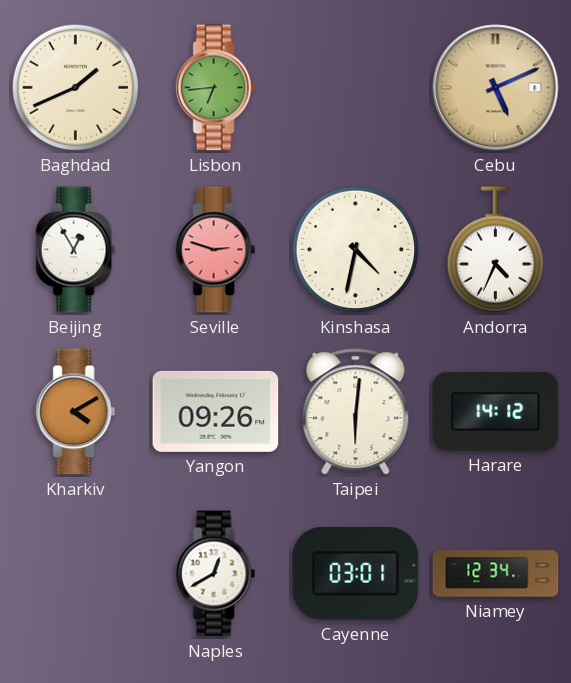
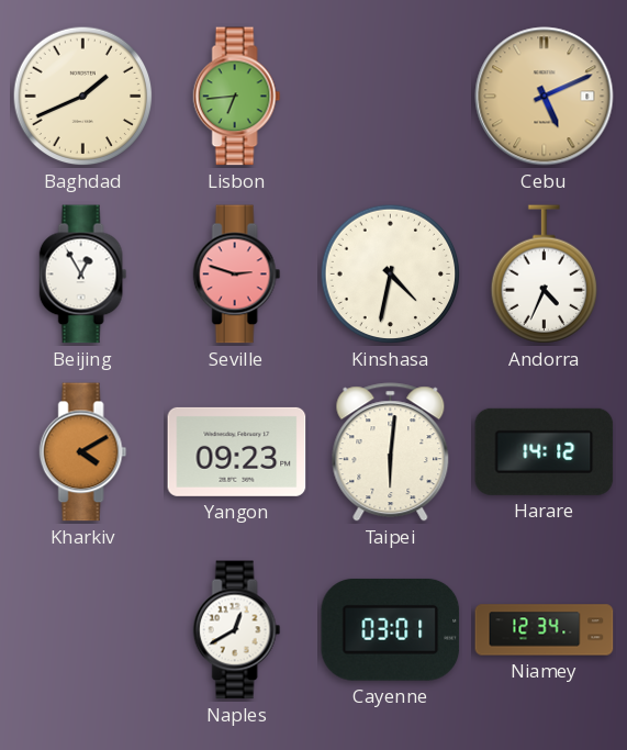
Yangon: 09:26 -> 09:23
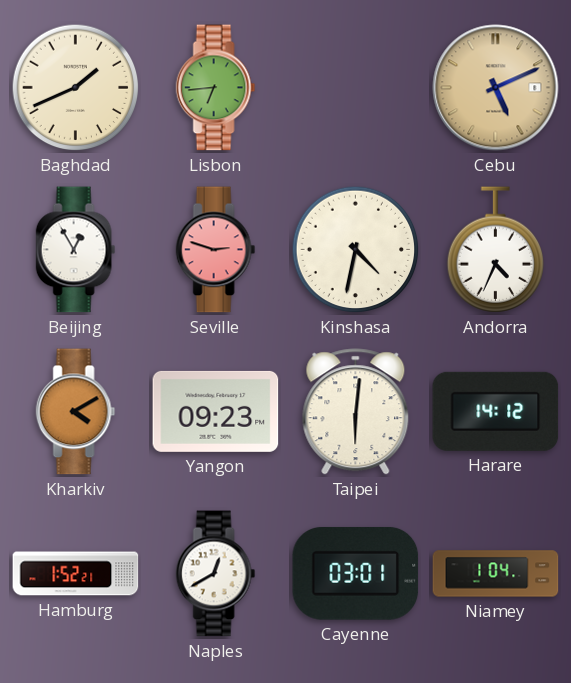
Hamburg: none -> 1:52
Niamey: 12:34 -> 1:04
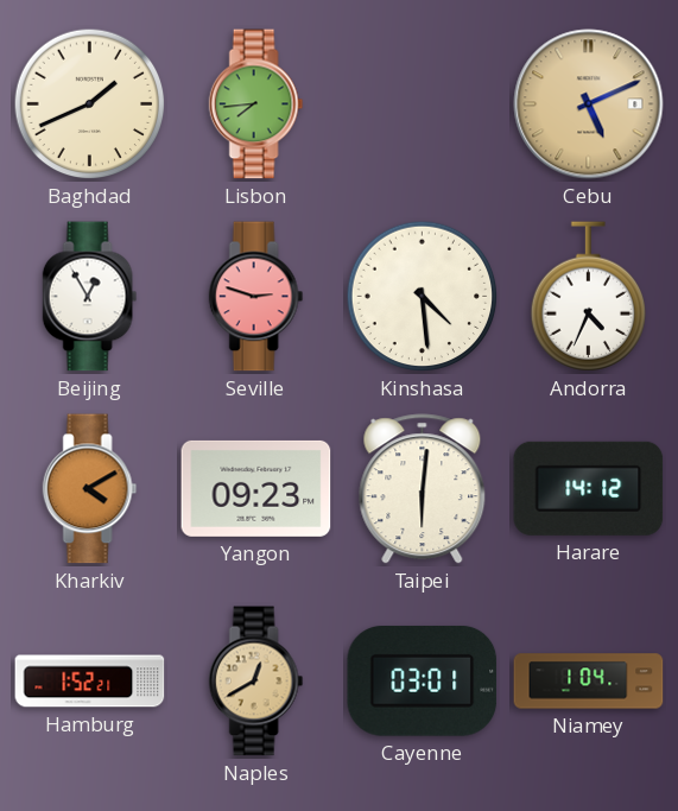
Lisbon: 6:44 -> 7:44
Kinshasa: 4:32 -> 4:29
Naples dial: white -> champagne
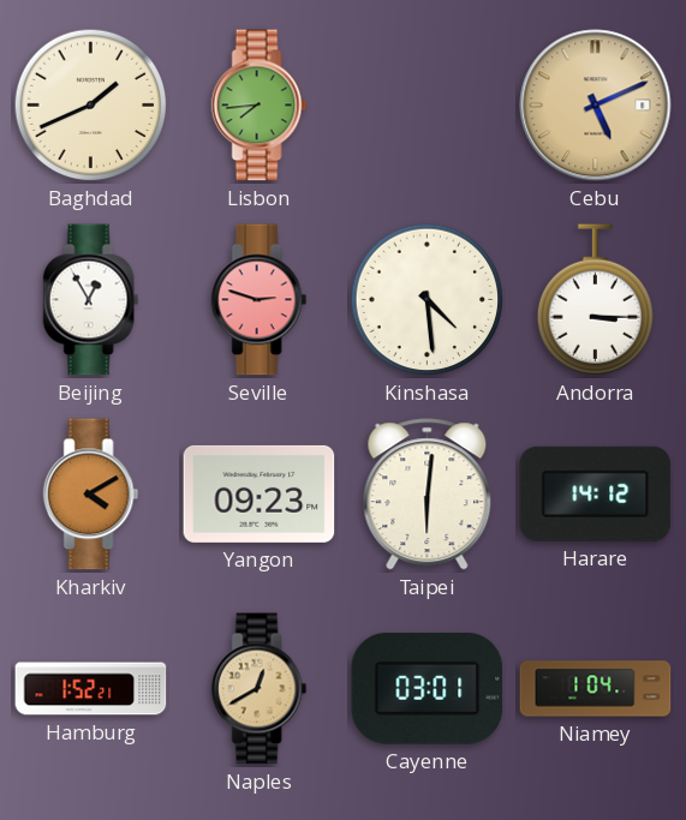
Andorra: 4:34 -> 3:15
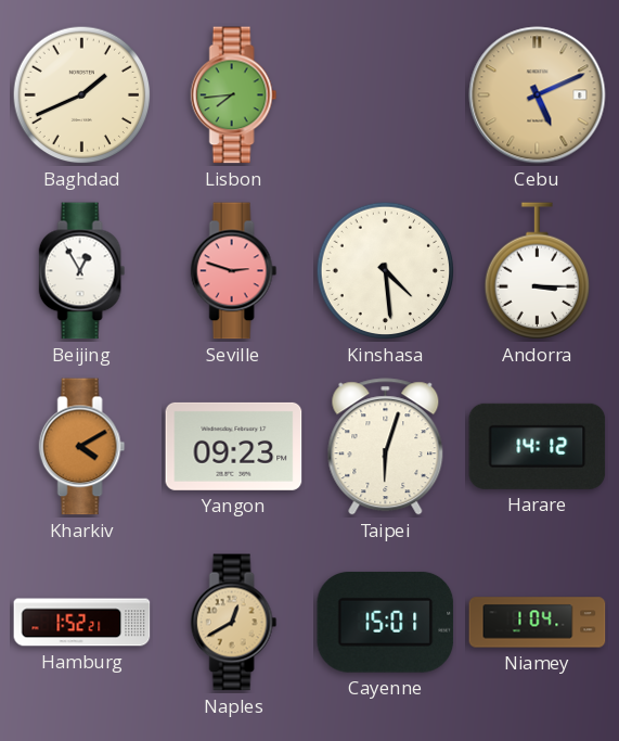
Taipei: 6:01 -> 6:03
Cayenne: 03:01 -> 15:01
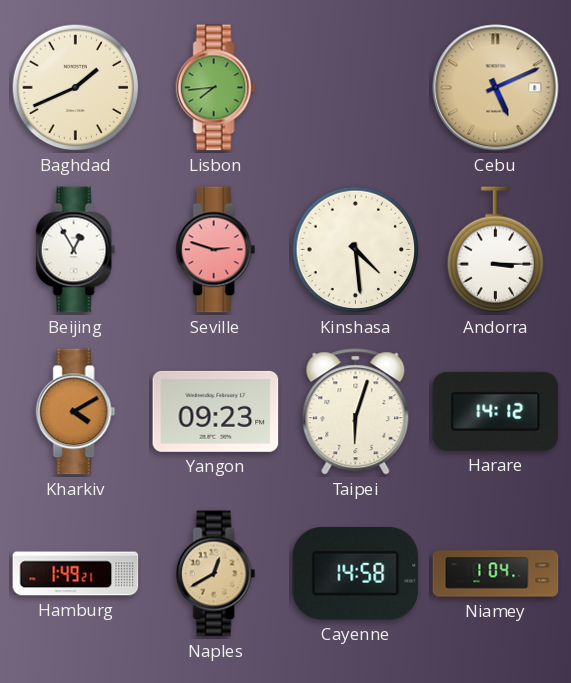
Hamburg: 1:52 -> 1:49
Cayenne: 15:01 -> 14:58
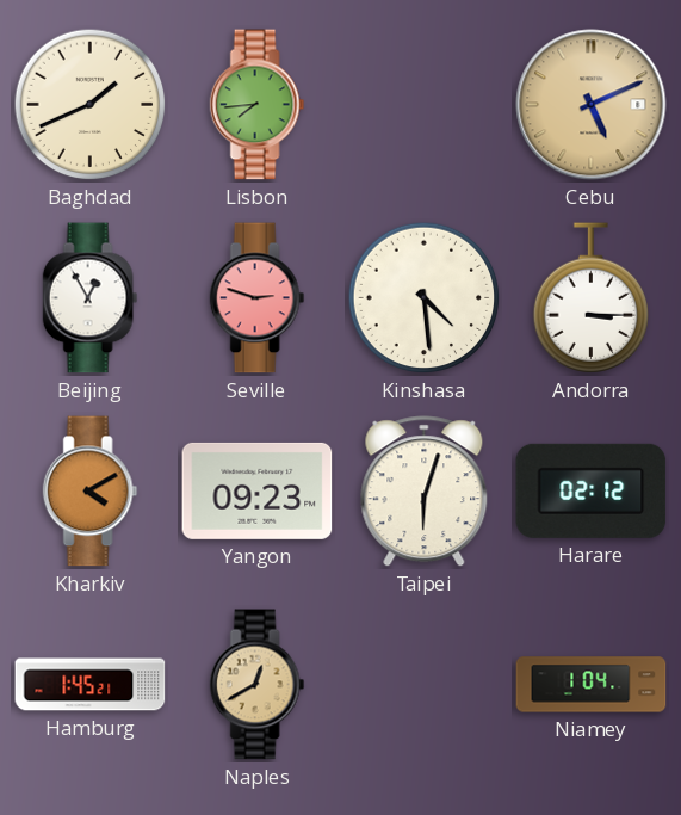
Harare: 14:12 -> 02:12
Hamburg: 1:49 -> 1:45
Cayenne: 14:58 -> none
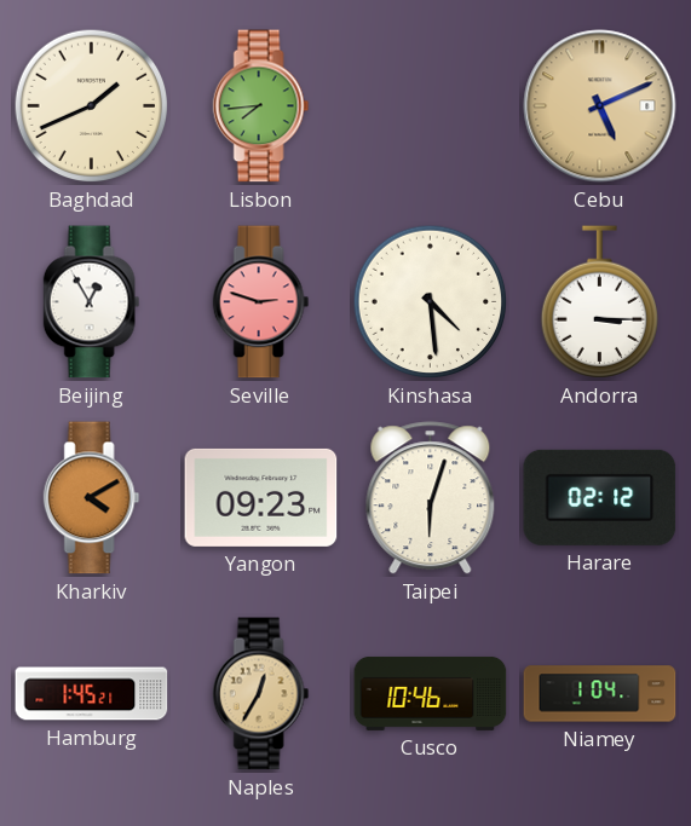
Naples: 12:40 -> 12:35
Cusco: none -> 10:46
